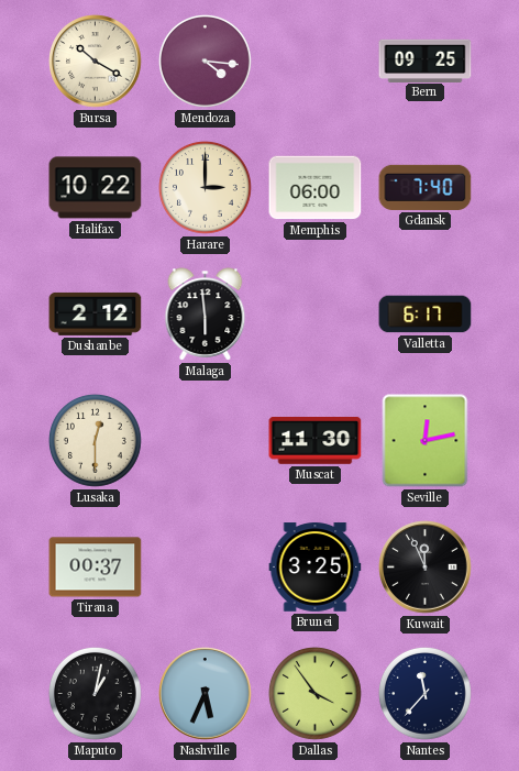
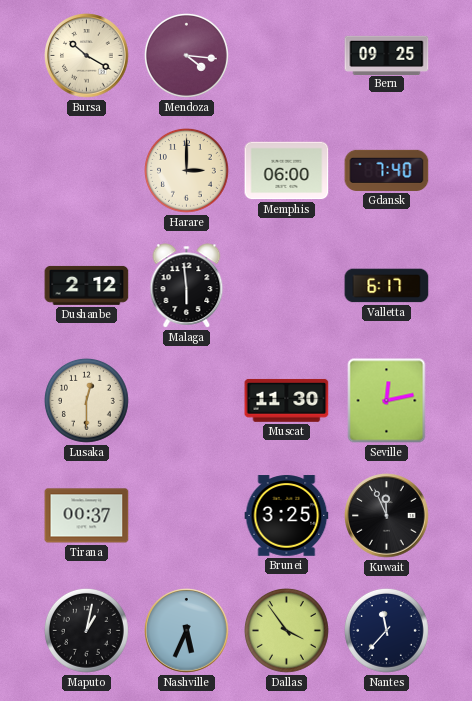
Halifax: 10:22 -> none
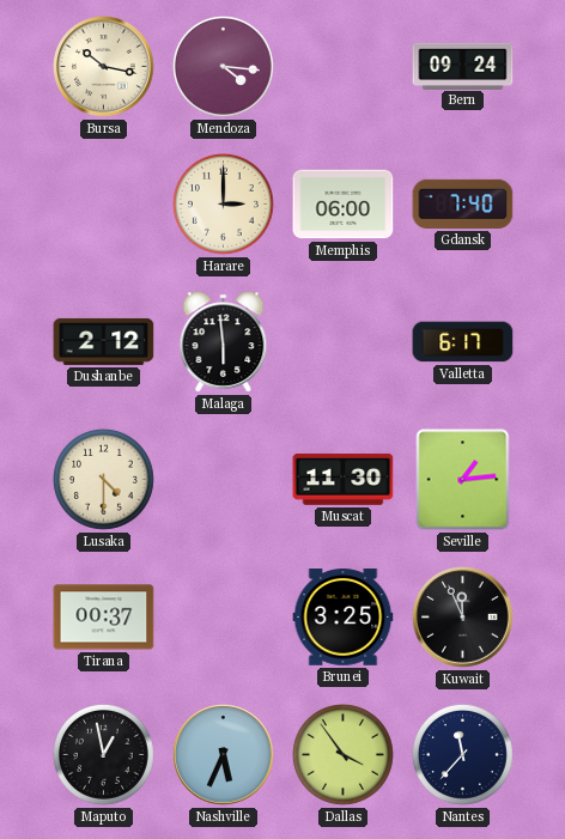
Bursa: 10:20 -> 10:17
Bern: 09:25 -> 09:24
Lusaka: 12:30 -> 4:30
Seville: 12:13 -> 1:14
Maputo: 1:02 -> 12:58
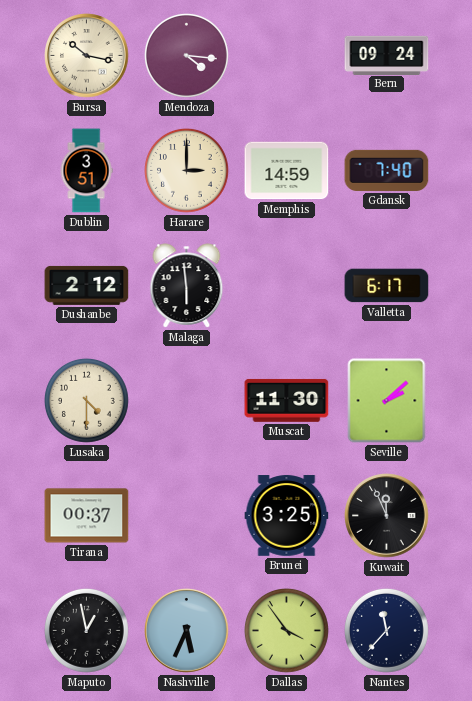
Dublin: none -> 3:51
Memphis: 06:00 -> 14:59
Seville: 1:14 -> 2:08
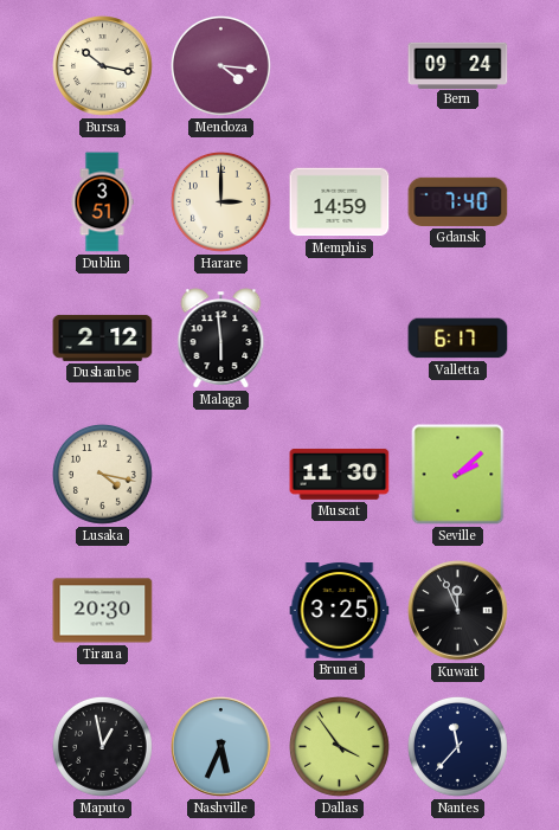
Lusaka: 4:30 -> 4:17
Tirana: 00:37 -> 20:30
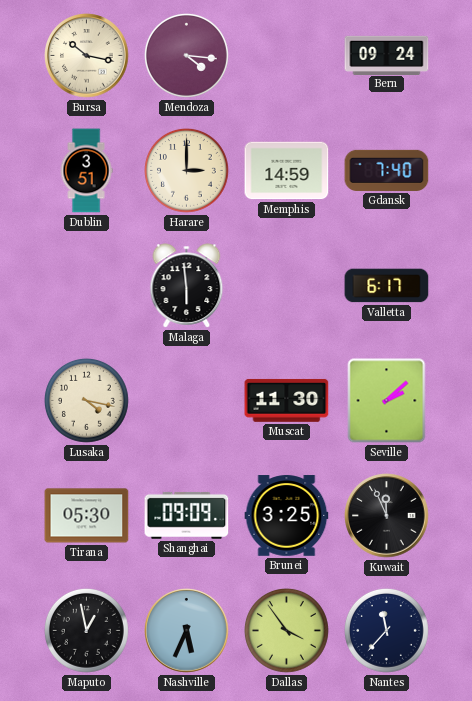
Dushanbe: 2:12 -> none
Tirana: 20:30 -> 05:30
Shanghai: none -> 09:09
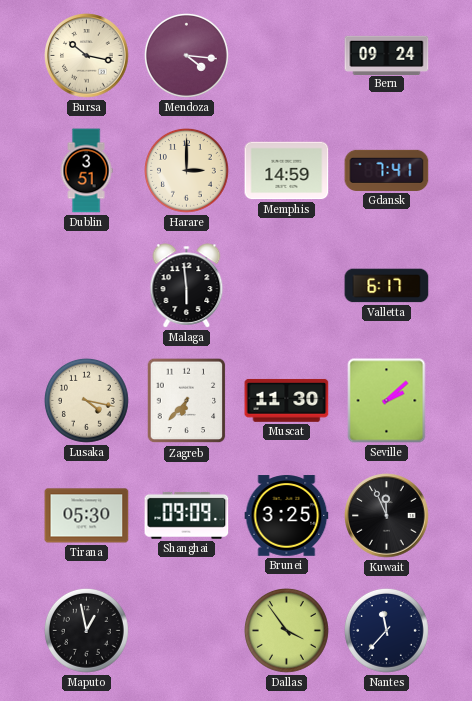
Gdansk: 7:40 -> 7:41
Zagreb: none -> 6:37
Nashville: 5:34 -> none
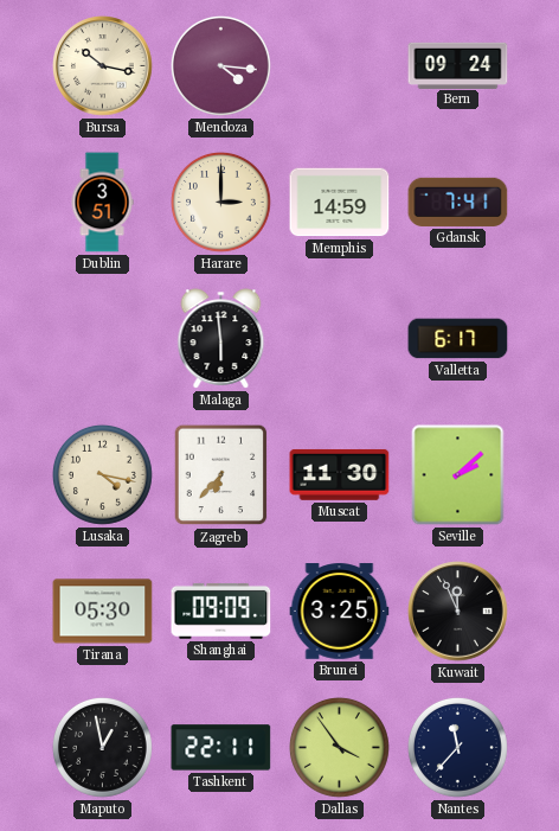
Tashkent: none -> 22:11
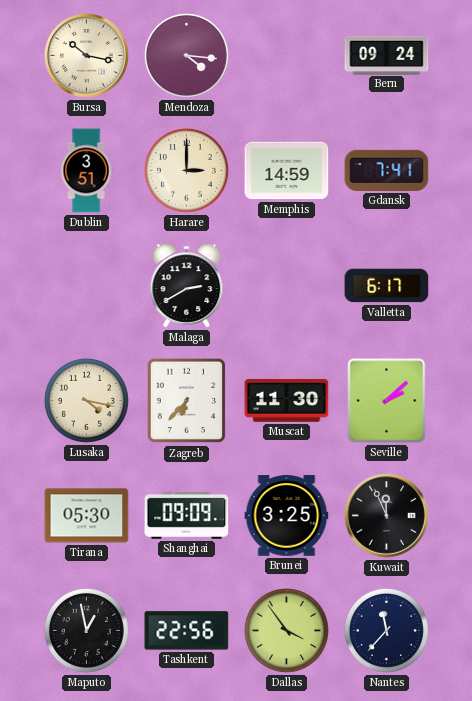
Malaga: 5:59 -> 2:40
Tashkent: 22:11 -> 22:56
